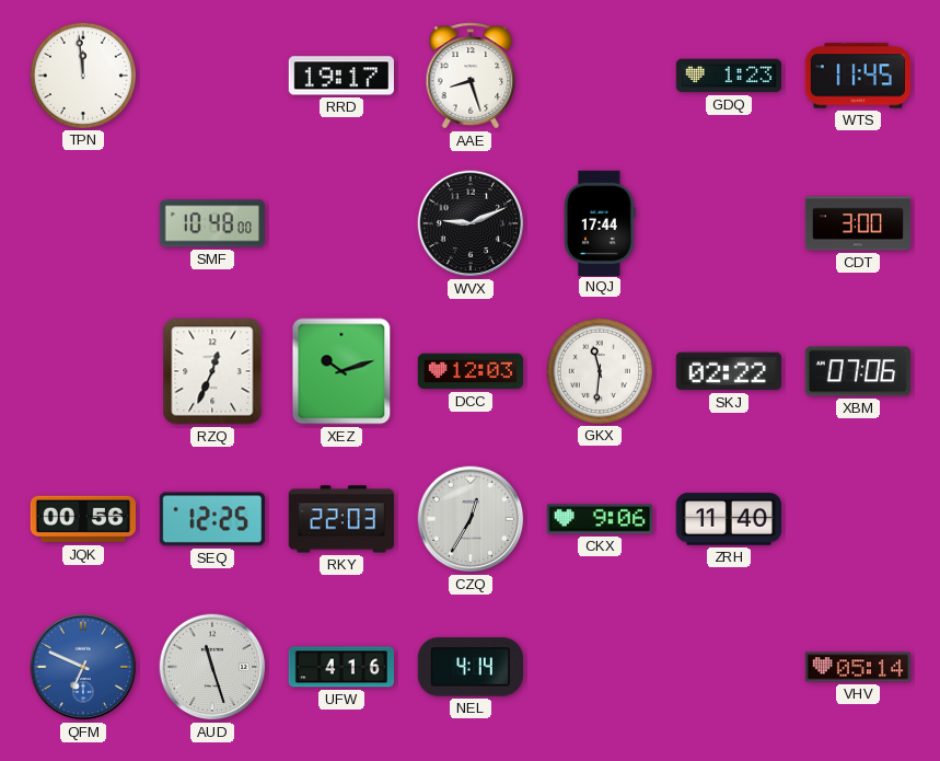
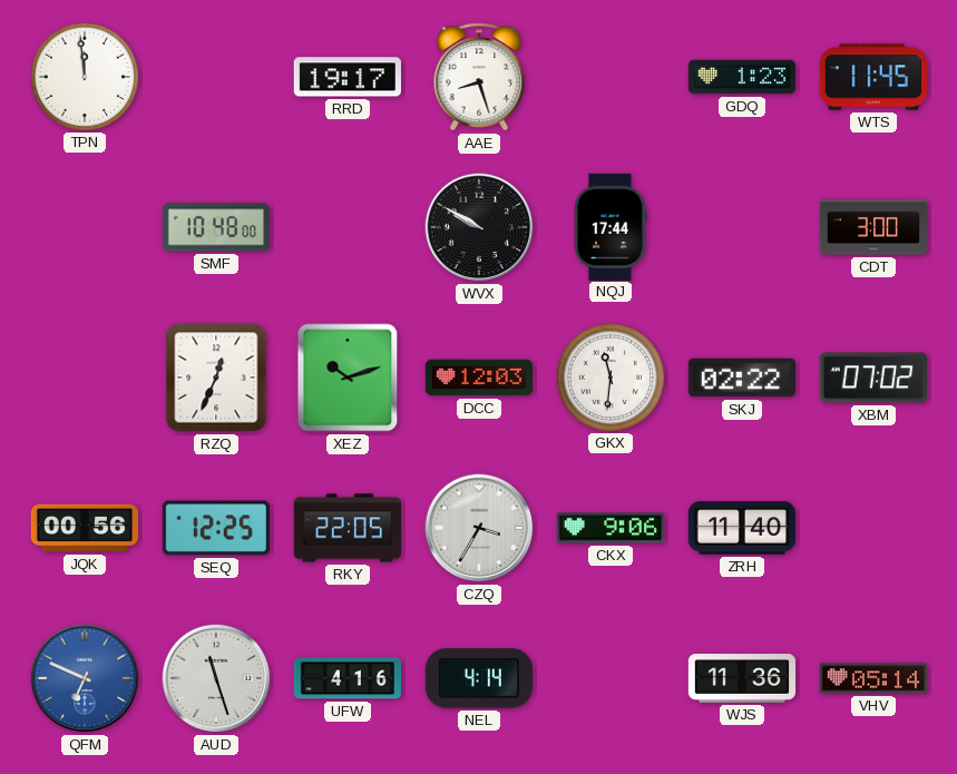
WVX: 9:11 -> 9:50
XBM: 07:06 -> 07:02
RKY: 22:03 -> 22:05
CZQ: 12:35 -> 3:35
WJS: none -> 11:36
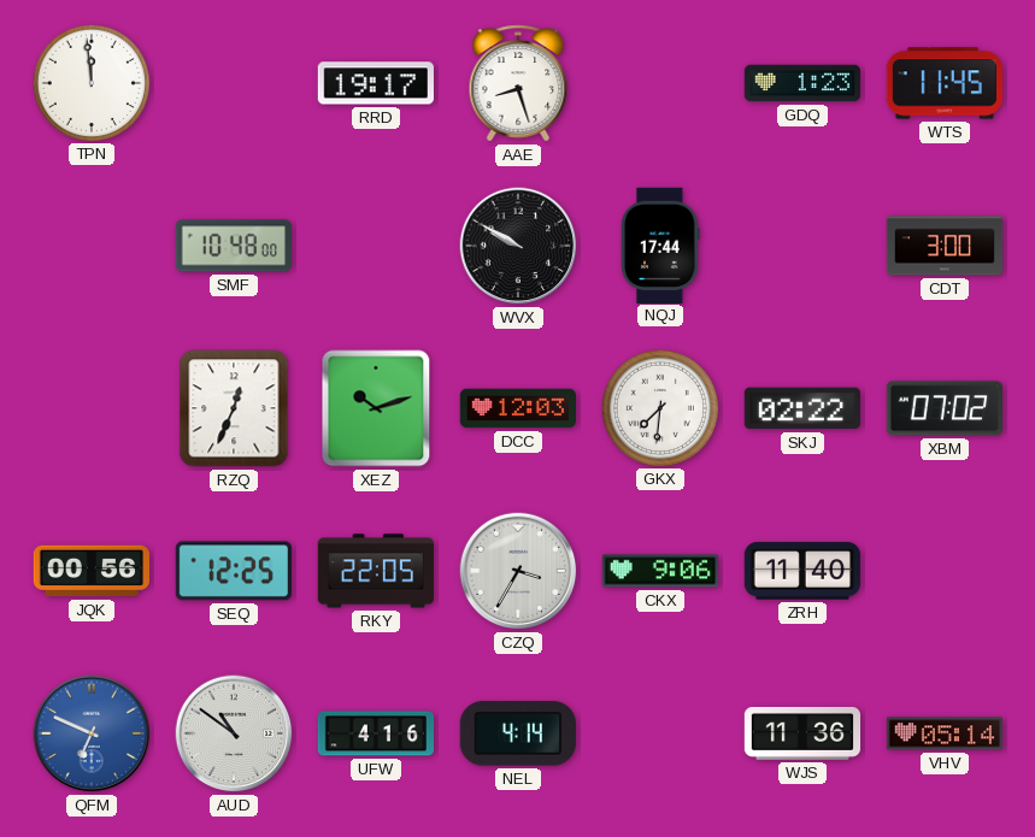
GKX: 11:31 -> 7:31
AUD: 11:27 -> 10:51
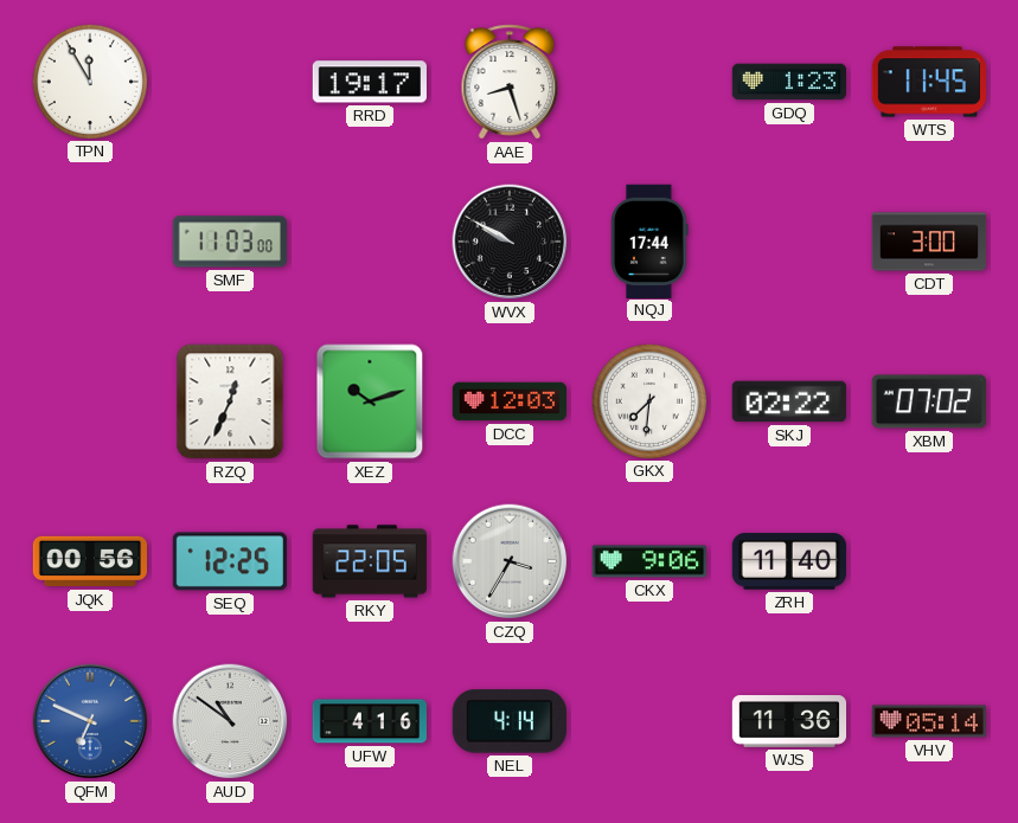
TPN: 11:59 -> 11:55
SMF: 10:48 -> 11:03
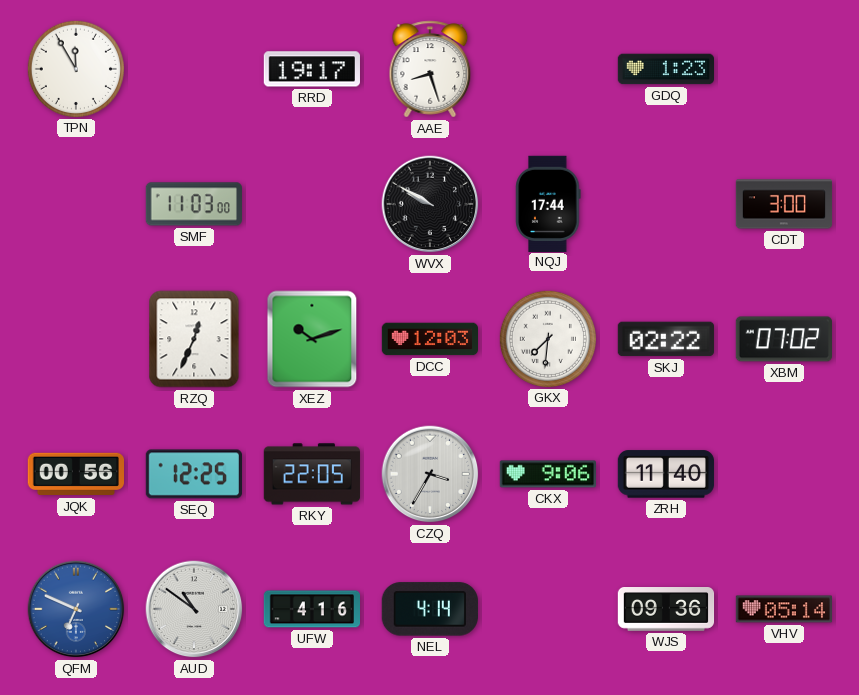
WTS: 11:45 -> none
WJS: 11:36 -> 09:36
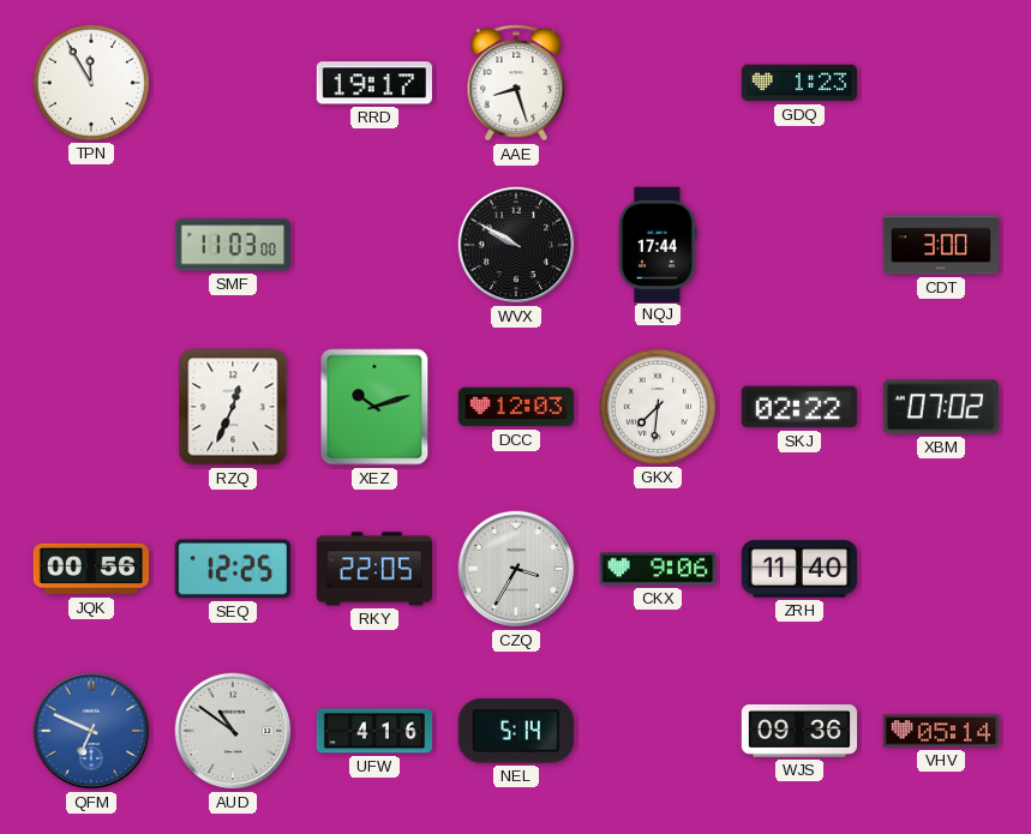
NEL: 4:14 -> 5:14
